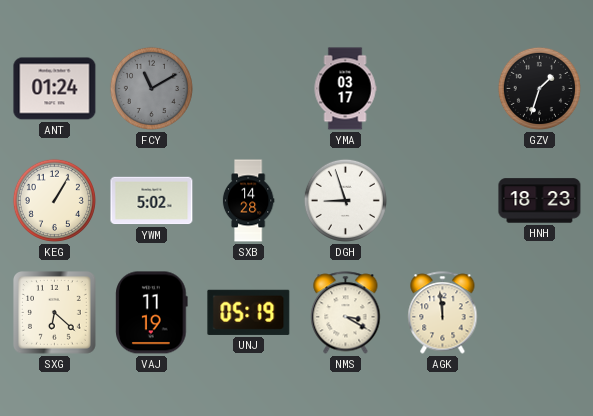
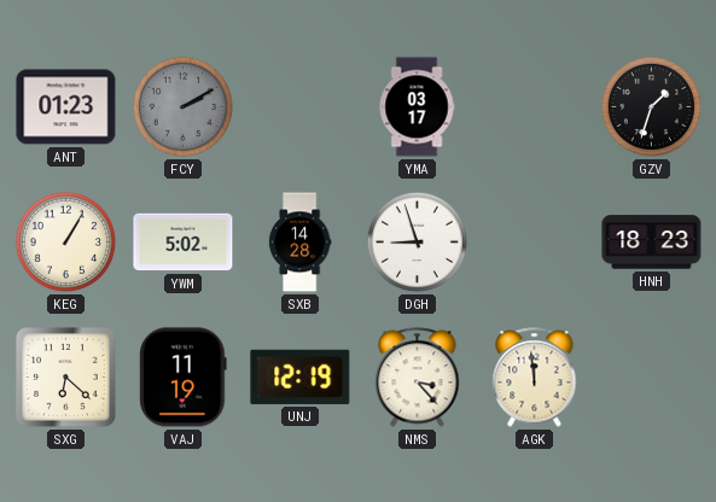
ANT: 01:24 -> 01:23
FCY: 11:10 -> 2:10
UNJ: 05:19 -> 12:19
NMS: 3:20 -> 3:23
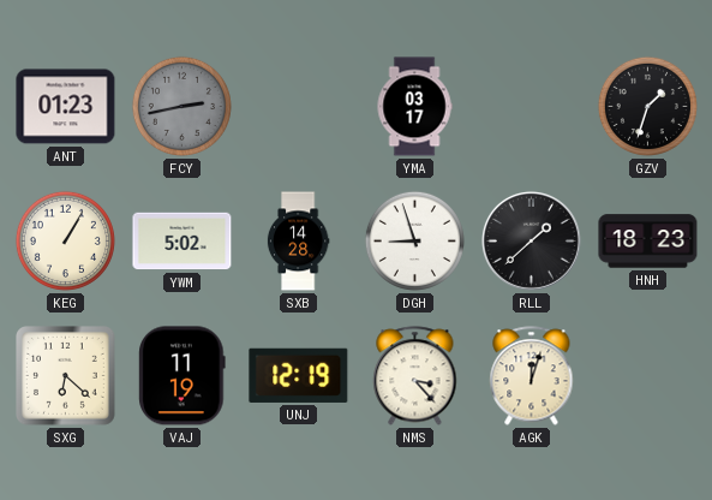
FCY: 2:10 -> 2:43
RLL: none -> 1:38
AGK: 11:59 -> 12:03
